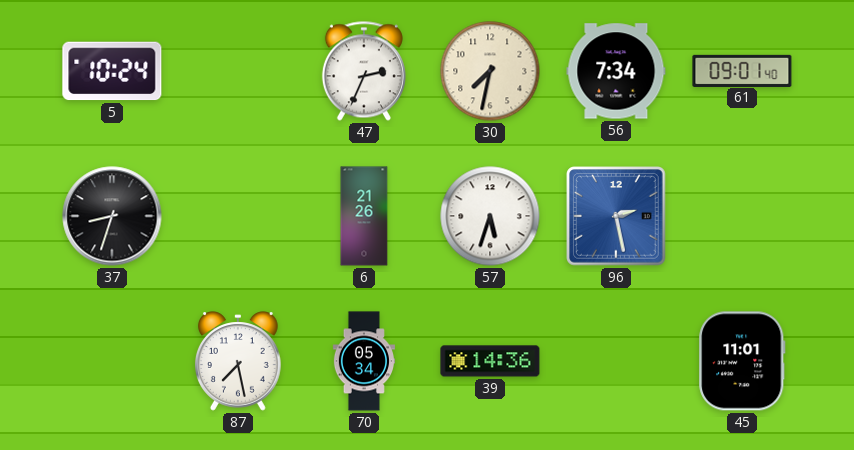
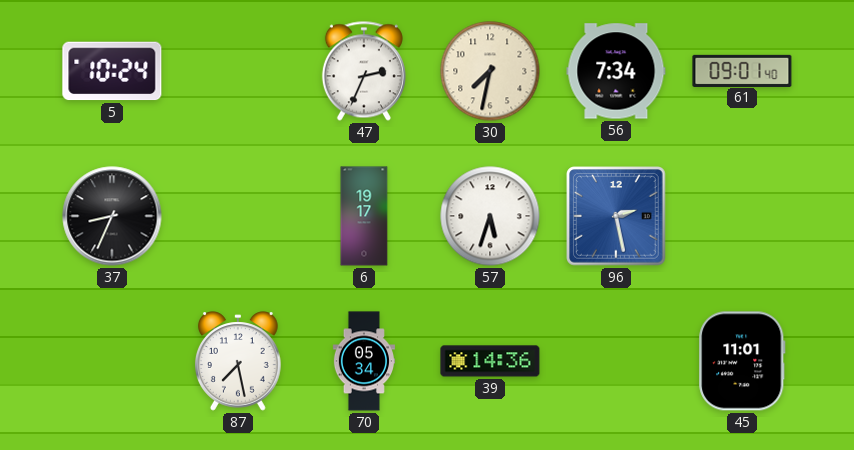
37: 8:33 -> 8:34
6: 21:26 -> 19:17
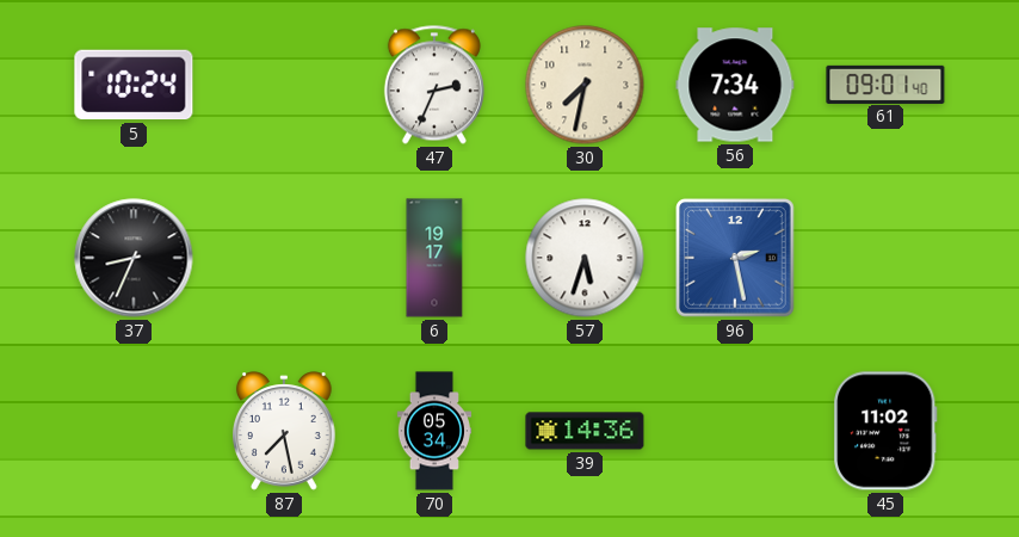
45: 11:01 -> 11:02
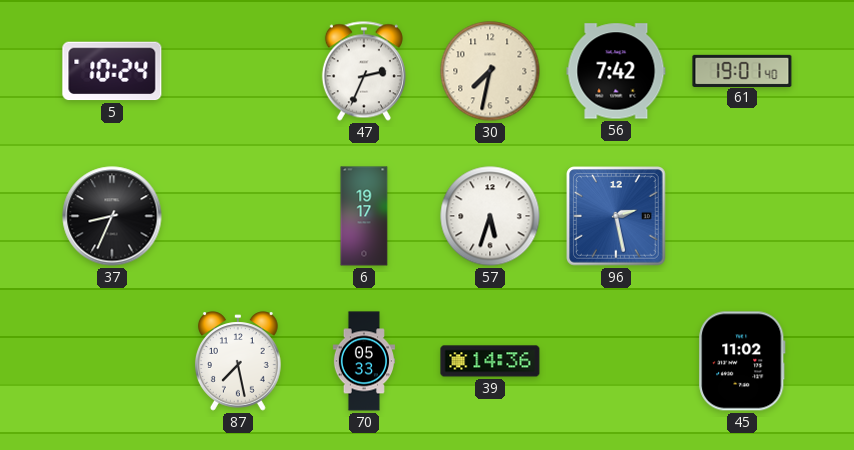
56: 7:34 -> 7:42
61: 09:01 -> 19:01
70: 05:34 -> 05:33
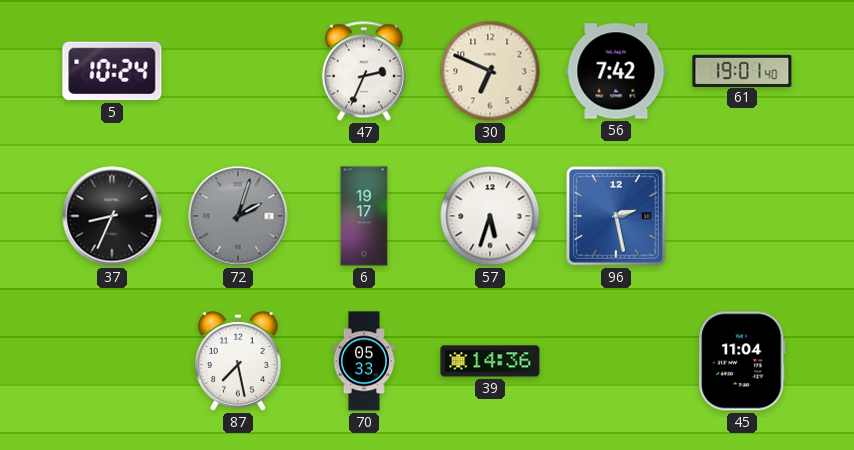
30: 7:32 -> 6:49
72: none -> 2:03
45: 11:02 -> 11:04
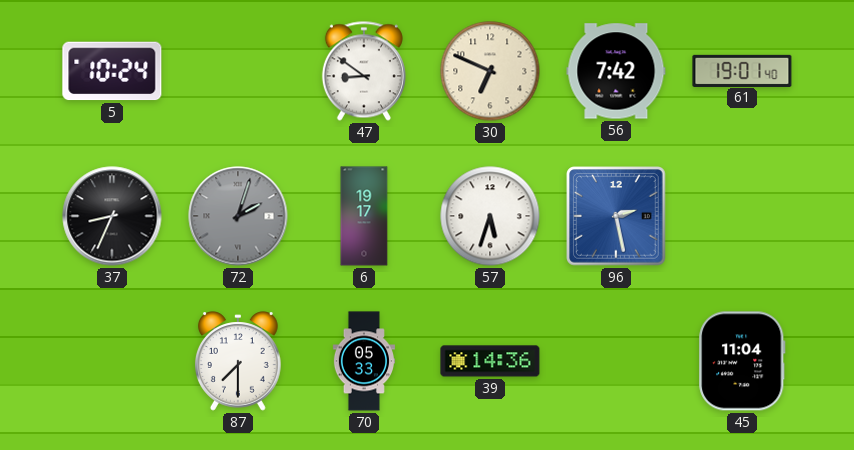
47: 2:34 -> 8:51
87: 7:28 -> 7:30
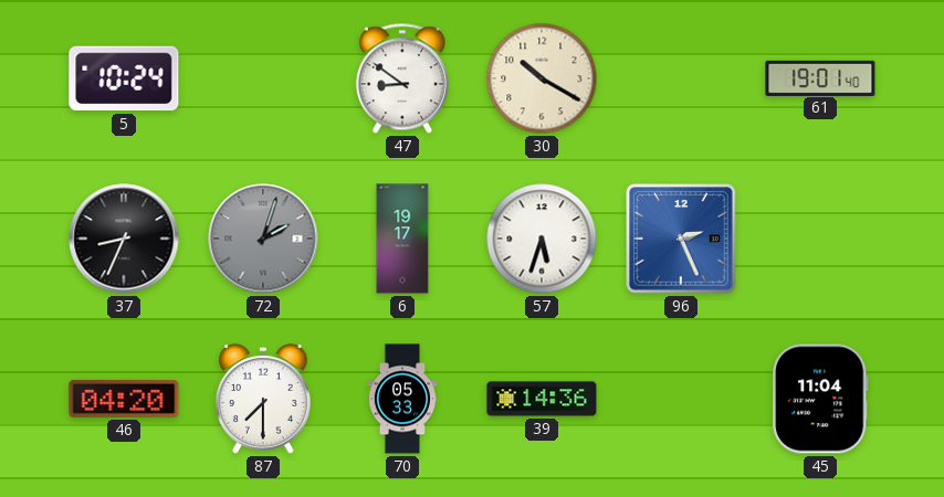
30: 6:49 -> 10:20
56: 7:42 -> none
96: 2:28 -> 2:26
46: none -> 04:20
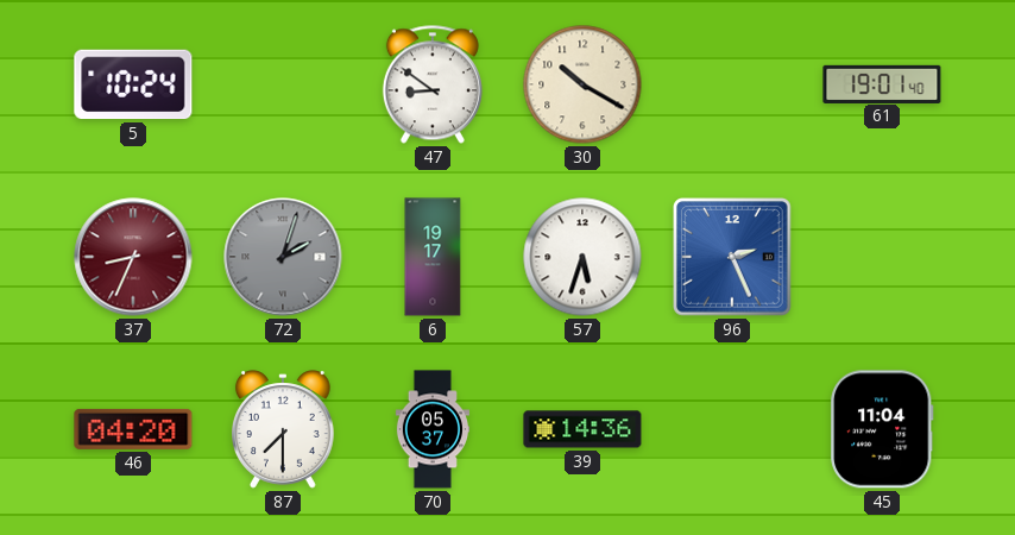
37 dial: black -> burgundy
70: 05:33 -> 05:37
